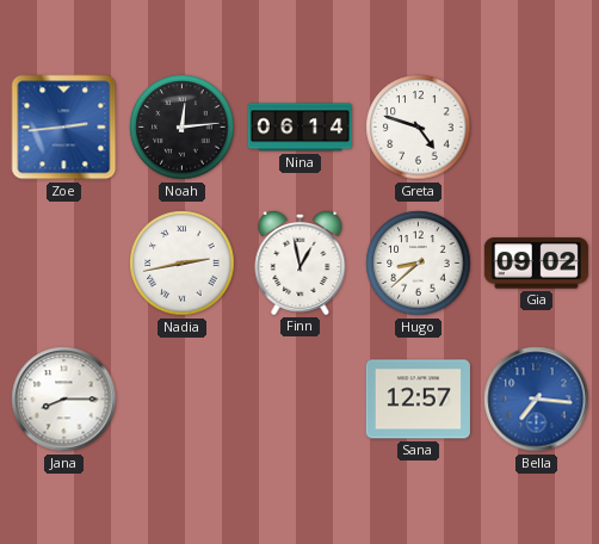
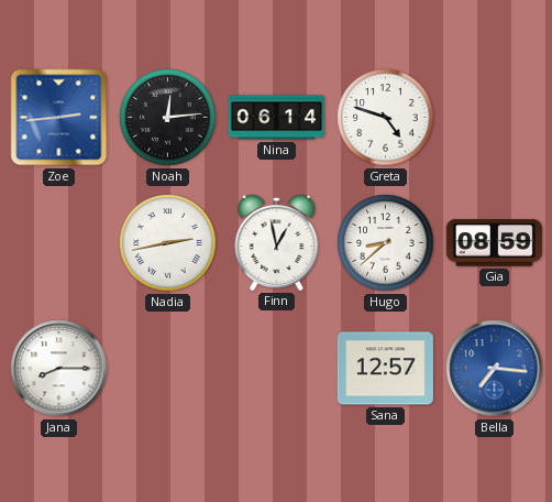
Gia: 09:02 -> 08:59
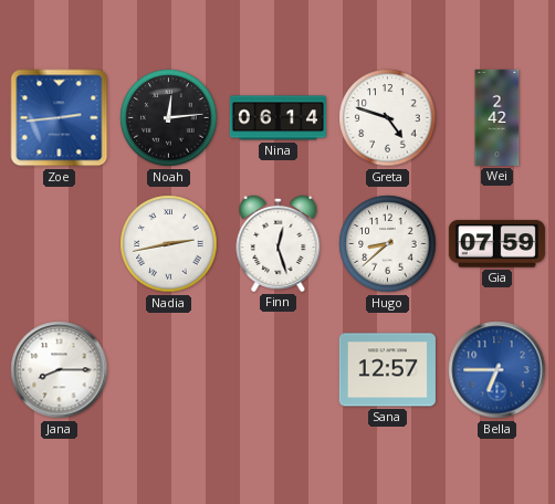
Wei: none -> 2:42
Finn: 12:58 -> 12:27
Gia: 08:59 -> 07:59
Bella: 7:16 -> 6:45
